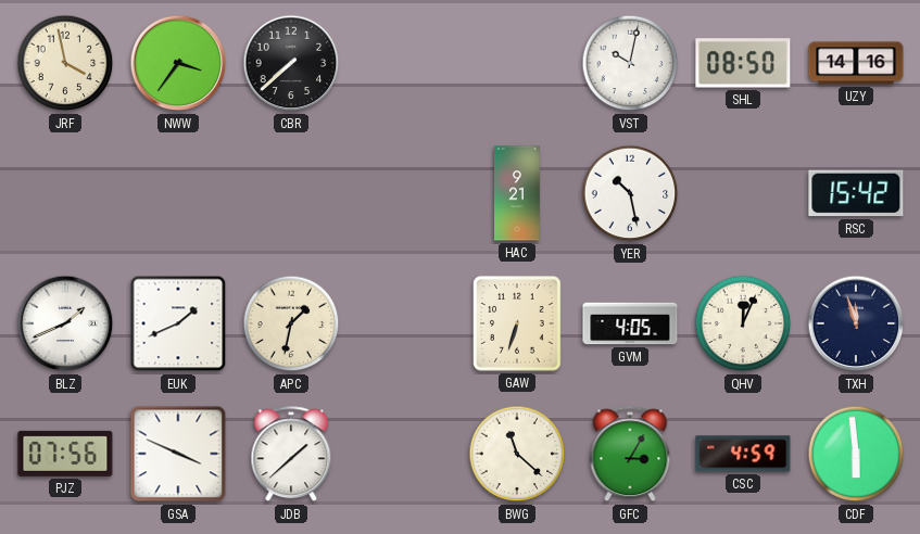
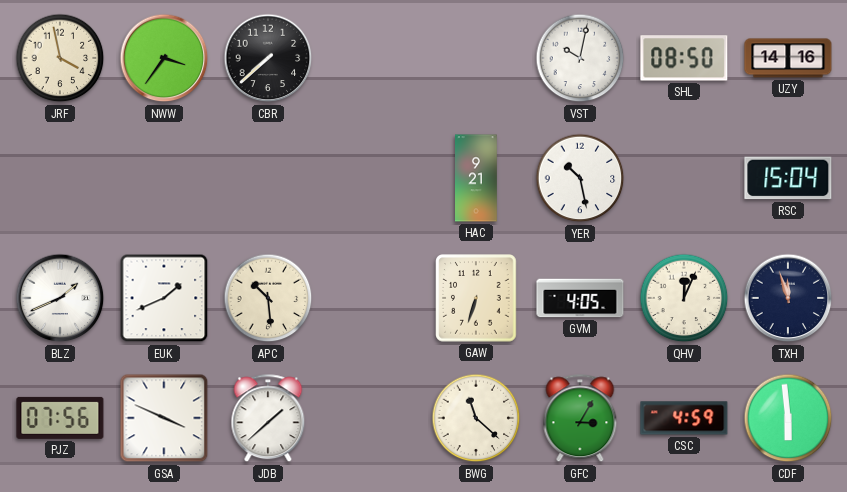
RSC: 15:42 -> 15:04
APC: 1:32 -> 10:29
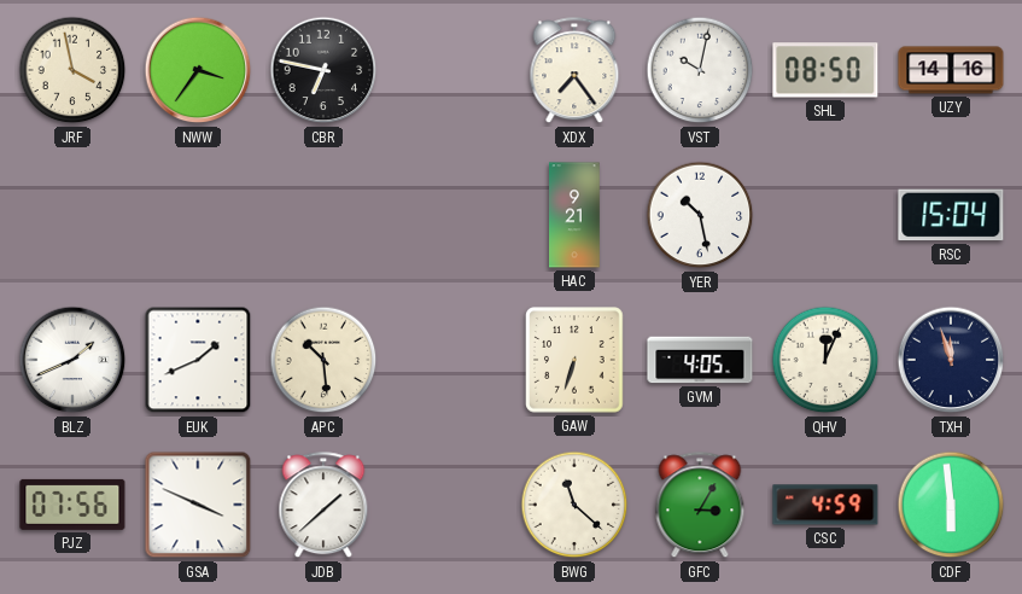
CBR: 7:38 -> 6:47
XDX: none -> 7:24
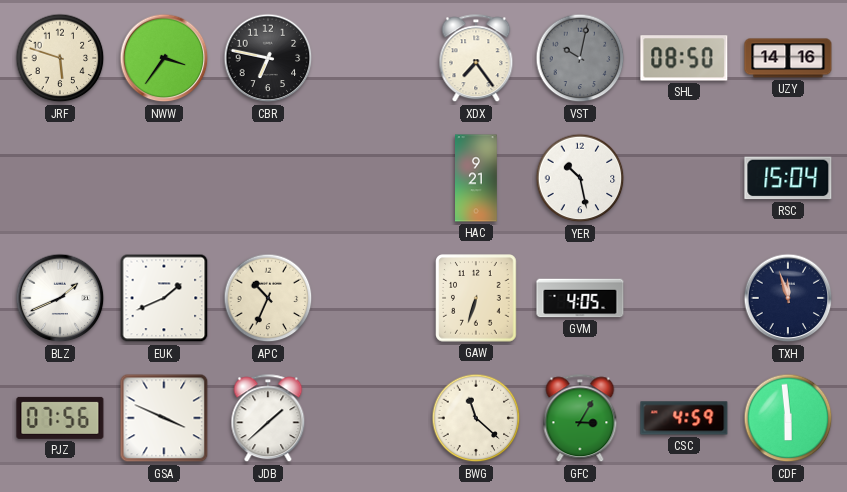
JRF: 3:58 -> 5:48
VST dial: white -> grey
APC: 10:29 -> 10:34
QHV: 12:04 -> none
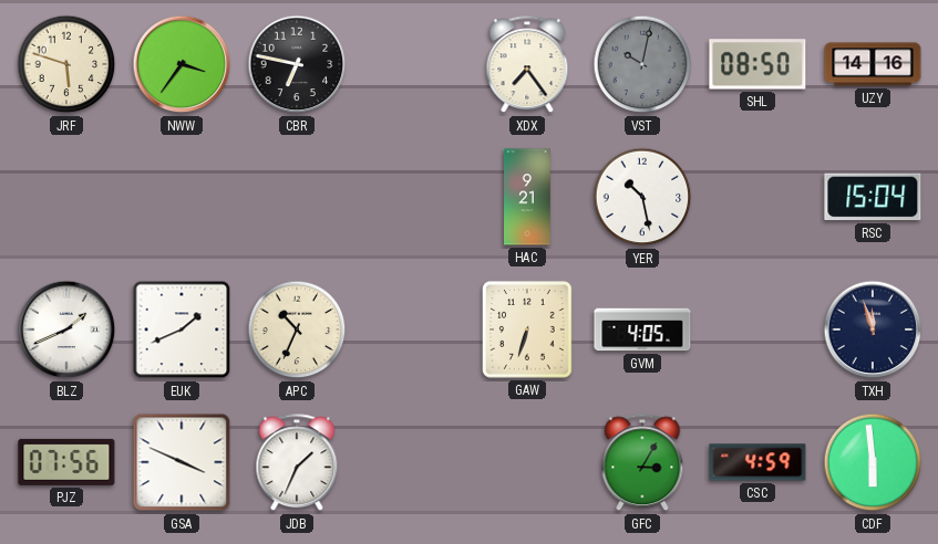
JDB: 1:38 -> 1:34
BWG: 11:22 -> none
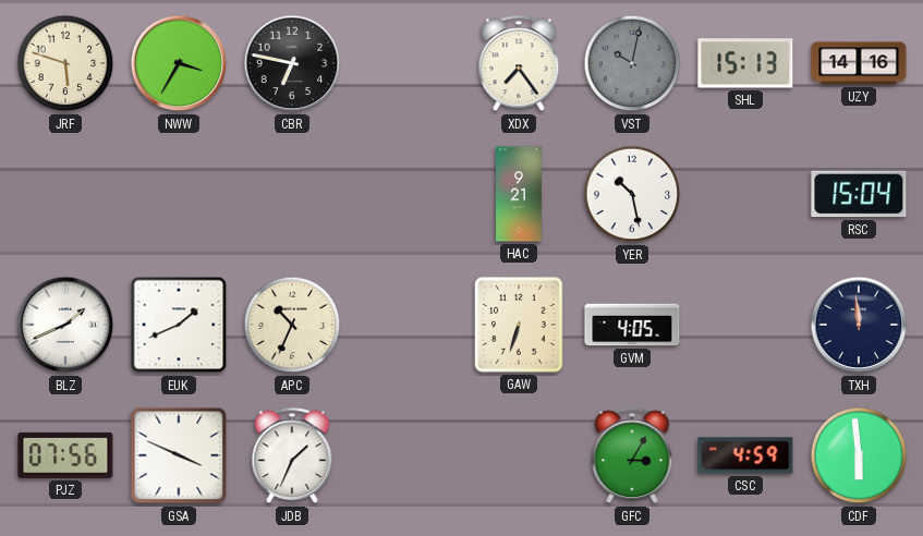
NWW: 3:36 -> 3:35
SHL: 08:50 -> 15:13
TXH: 11:57 -> 11:59
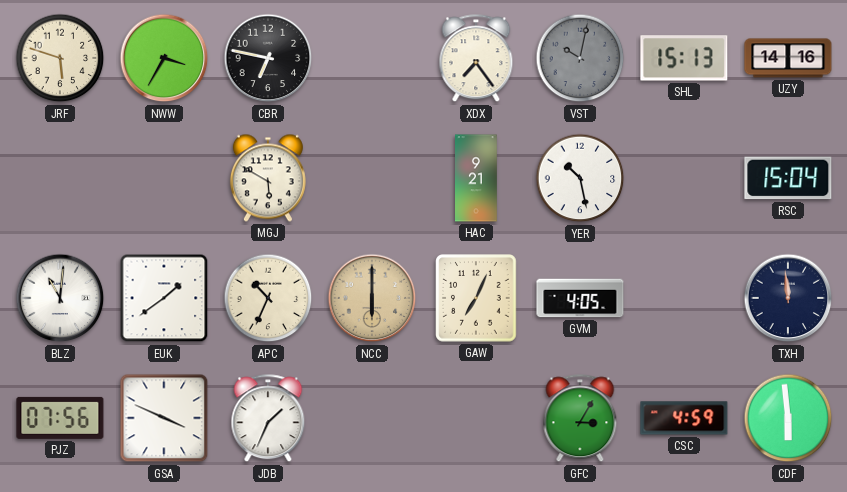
MGJ: none -> 5:50
BLZ: 1:41 -> 11:01
EUK: 1:41 -> 1:39
NCC: none -> 6:00
GAW: 6:33 -> 7:04
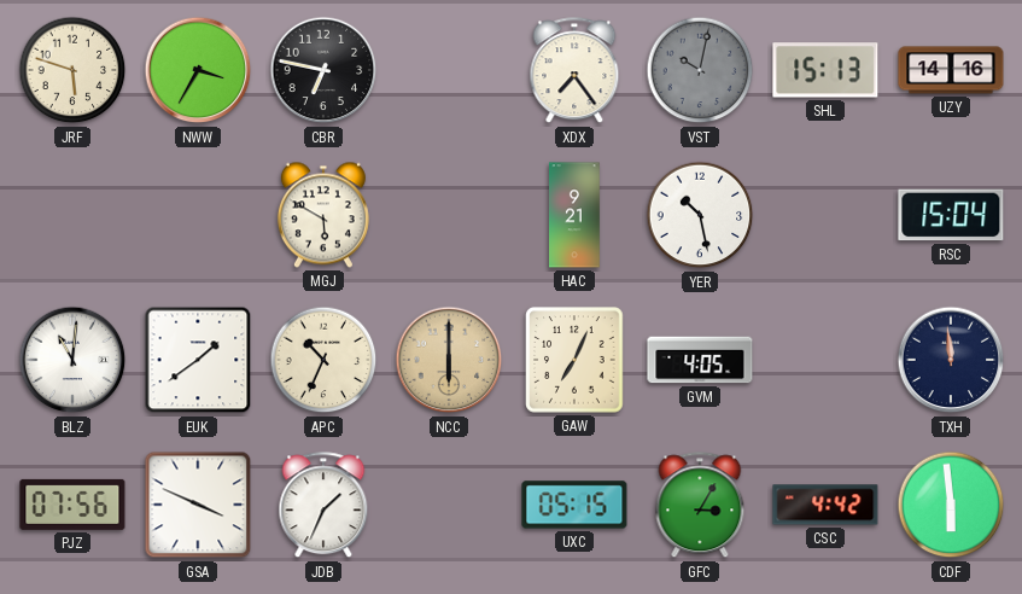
UXC: none -> 05:15
CSC: 4:59 -> 4:42
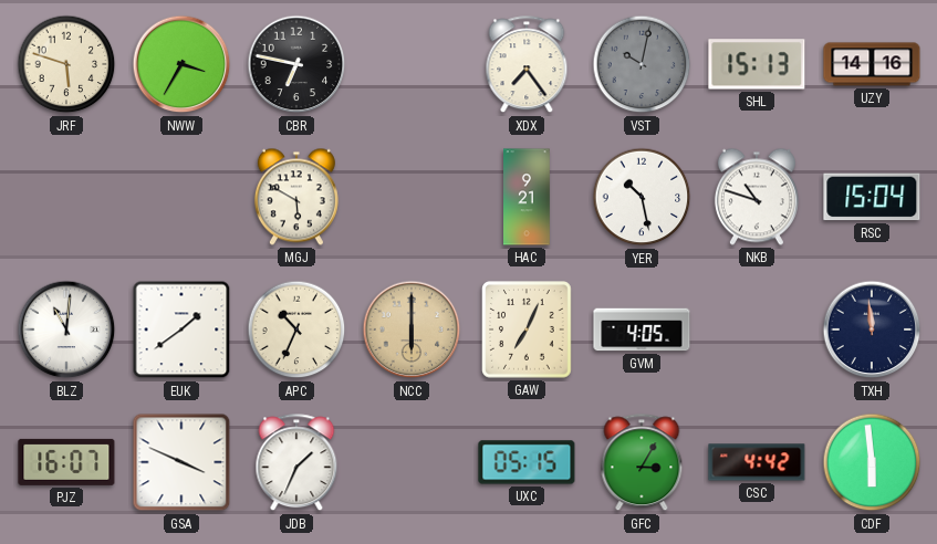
NKB: none -> 10:48
PJZ: 07:56 -> 16:07
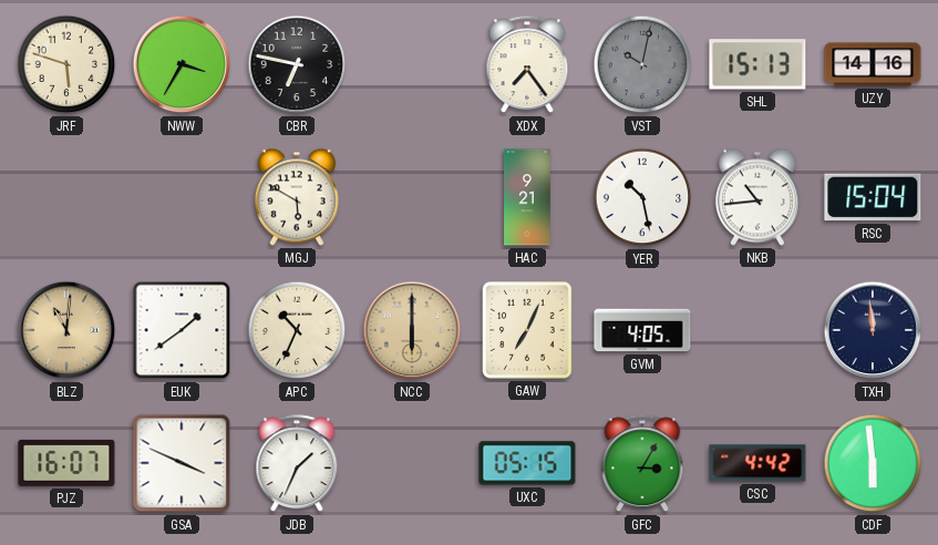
NKB: 10:48 -> 10:44
BLZ dial: white -> champagne
